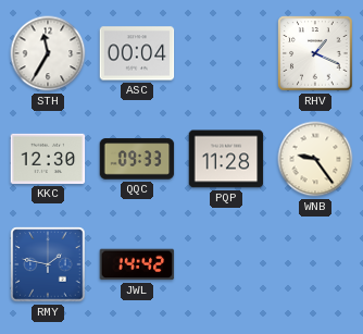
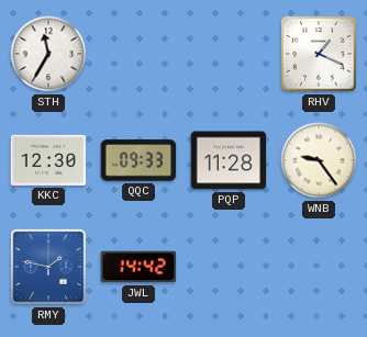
ASC: 00:04 -> none
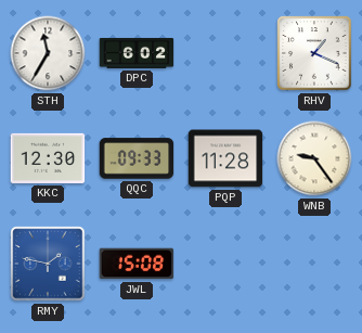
DPC: none -> 6:02
JWL: 14:42 -> 15:08
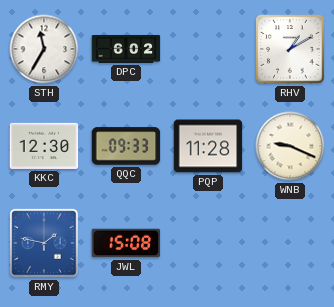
RHV: 1:19 -> 1:10
WNB: 9:24 -> 9:19
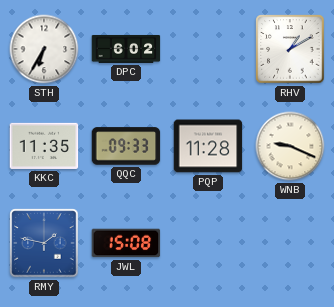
STH: 11:35 -> 6:35
KKC: 12:30 -> 11:35
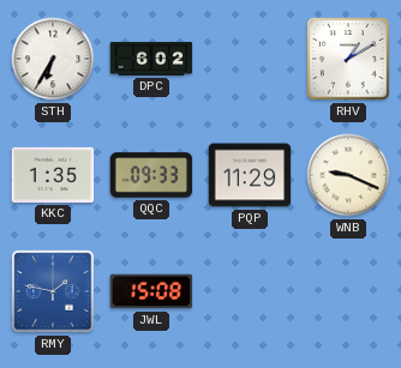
KKC: 11:35 -> 1:35
PQP: 11:28 -> 11:29
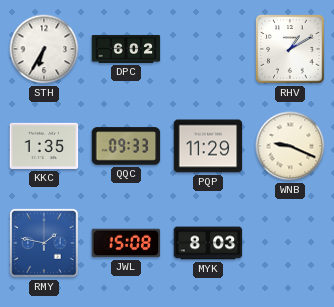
MYK: none -> 8:03
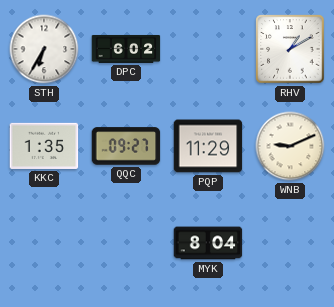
QQC: 09:33 -> 09:27
WNB: 9:19 -> 9:11
RMY: 1:47 -> none
JWL: 15:08 -> none
MYK: 8:03 -> 8:04
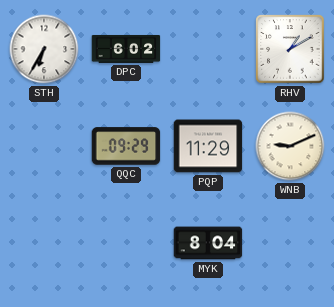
KKC: 1:35 -> none
QQC: 09:27 -> 09:29
